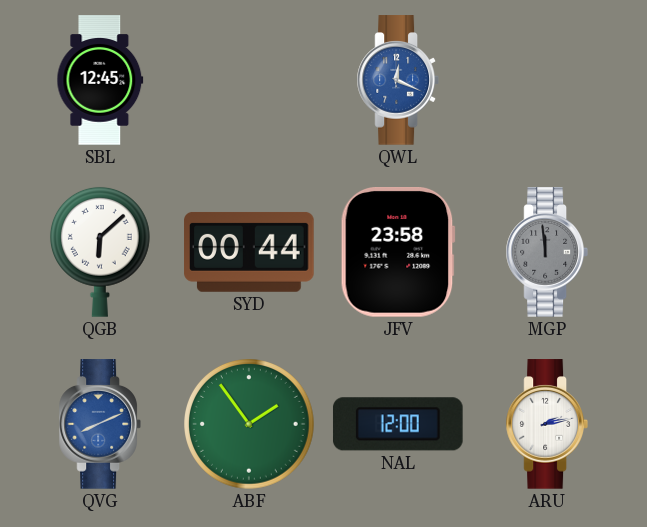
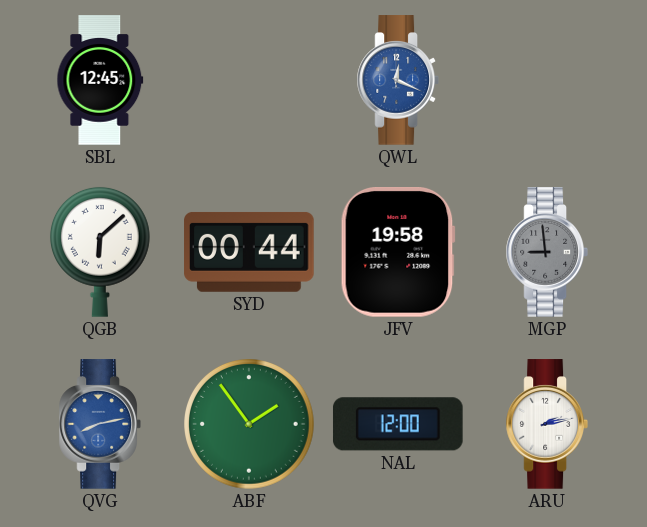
JFV: 23:58 -> 19:58
MGP: 11:59 -> 8:59
QVG: 8:11 -> 8:13
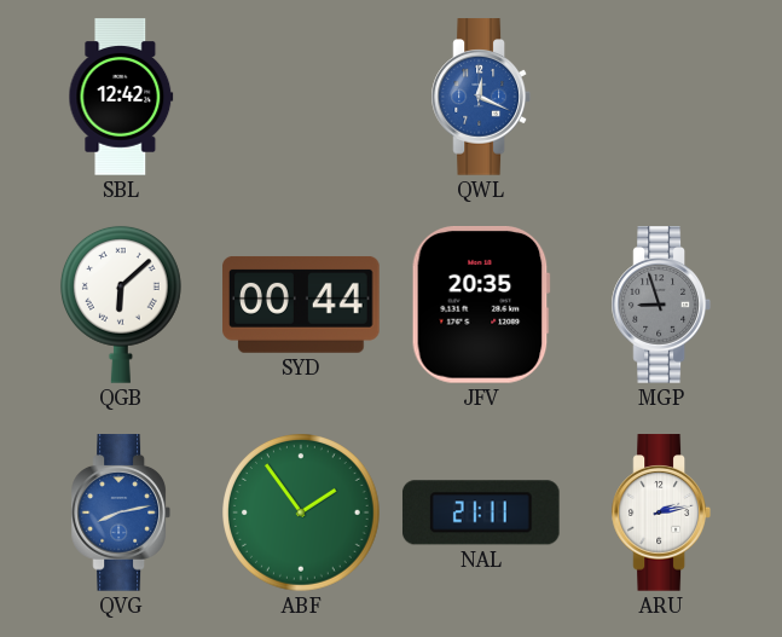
SBL: 12:45 -> 12:42
JFV: 19:58 -> 20:35
MGP: 8:59 -> 8:57
NAL: 12:00 -> 21:11
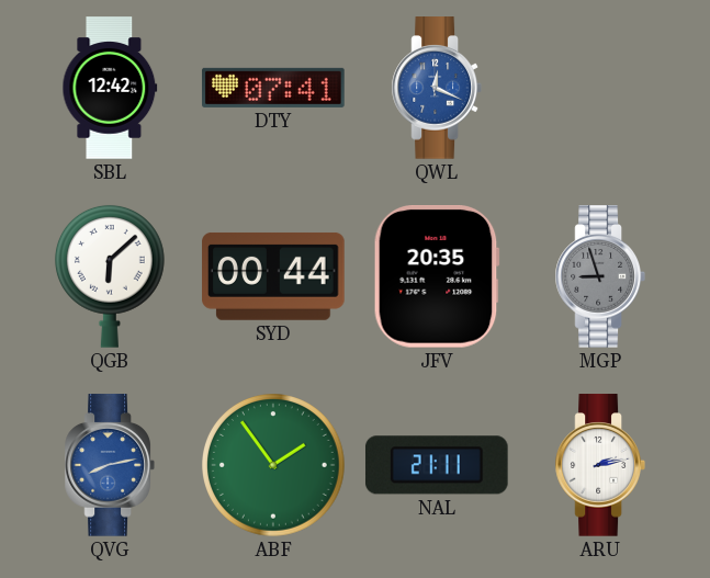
DTY: none -> 07:41
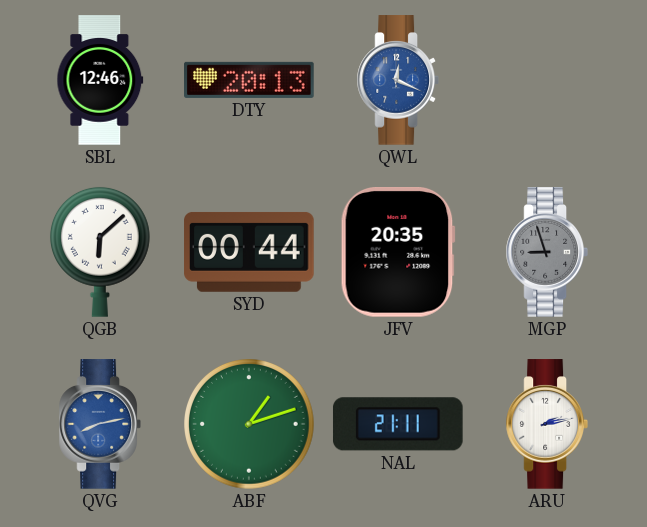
SBL: 12:42 -> 12:46
DTY: 07:41 -> 20:13
ABF: 1:54 -> 1:12
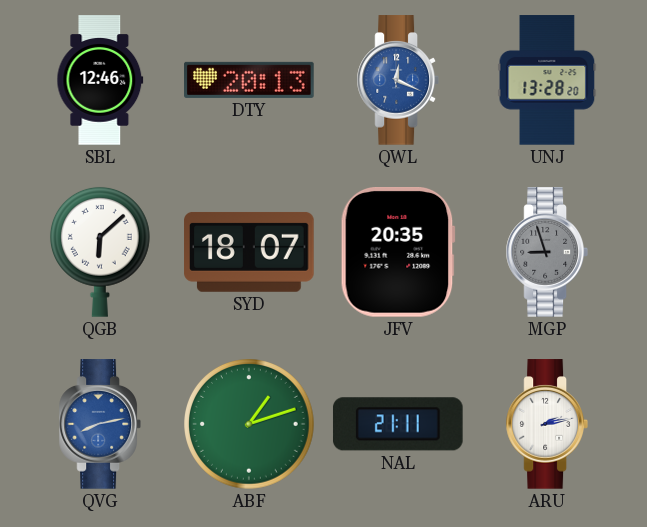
UNJ: none -> 13:28
SYD: 00:44 -> 18:07
